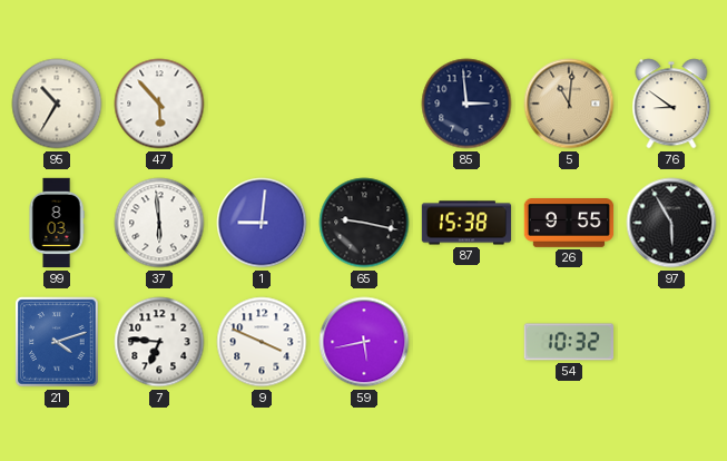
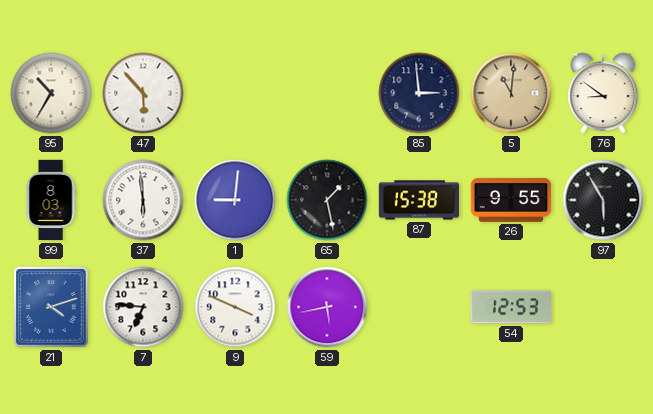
65: 9:17 -> 1:28
54: 10:32 -> 12:53
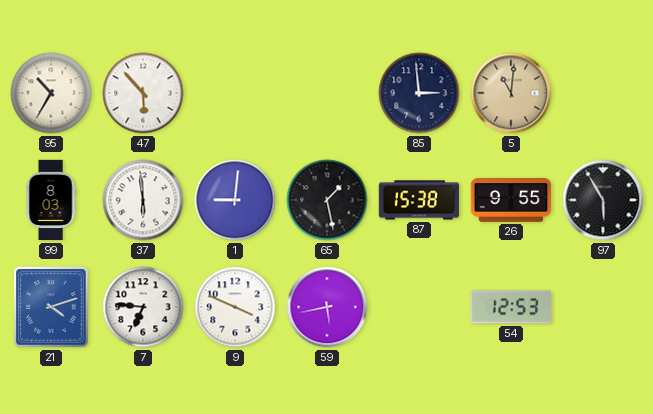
76: 8:51 -> none
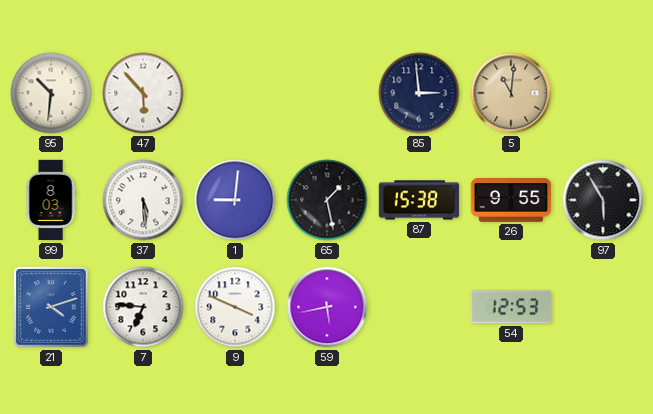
95: 10:35 -> 10:31
37: 5:59 -> 5:29
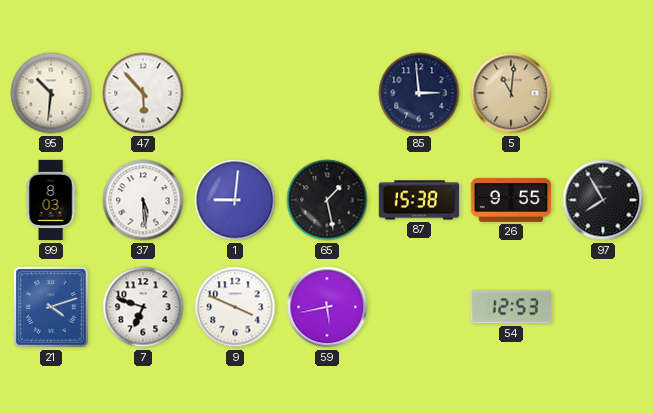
97: 5:55 -> 7:55
7: 6:46 -> 6:48
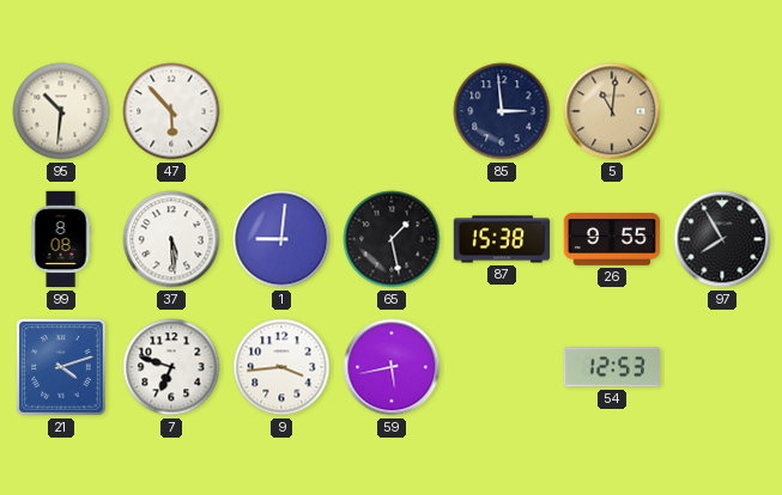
99: 8:03 -> 8:08
9: 3:49 -> 3:44
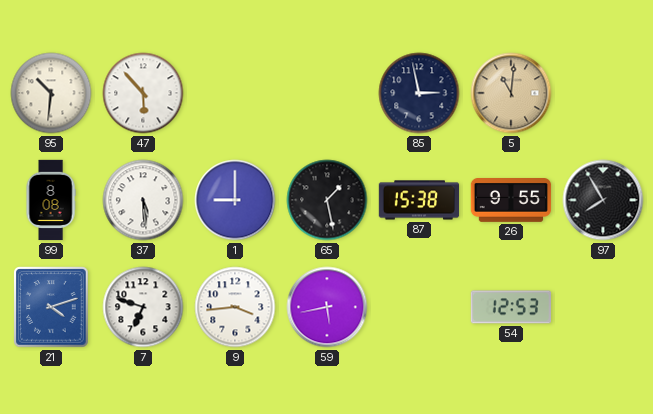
85: 2:59 -> 2:58
1: 9:01 -> 9:00
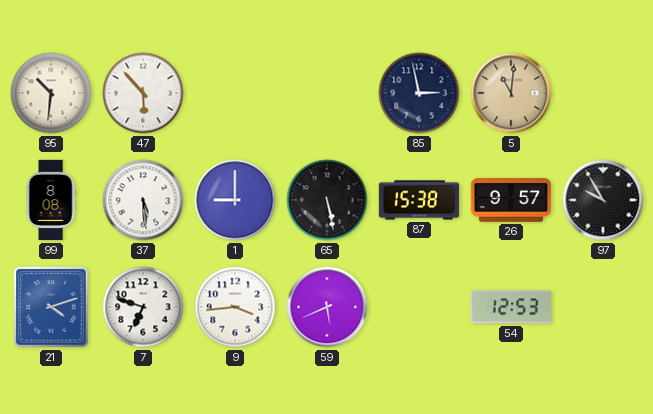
65: 1:28 -> 5:28
26: 9:55 -> 9:57
97: 7:55 -> 9:55
59: 5:43 -> 5:41
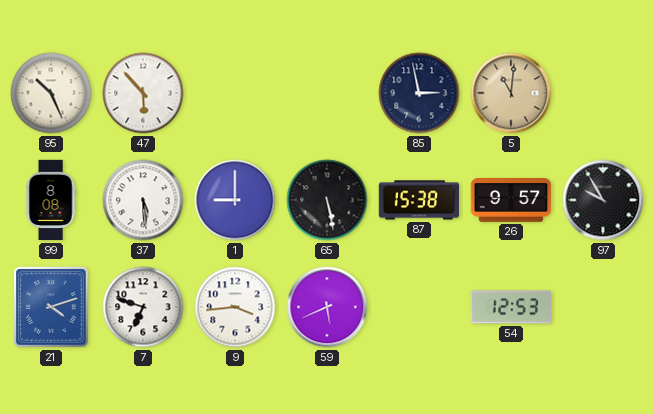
95: 10:31 -> 10:26
